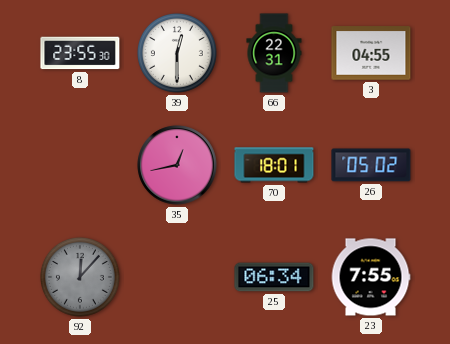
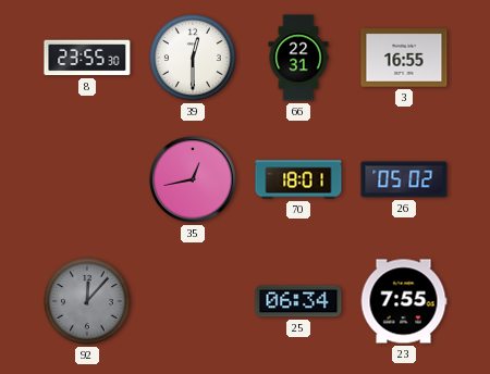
3: 04:55 -> 16:55
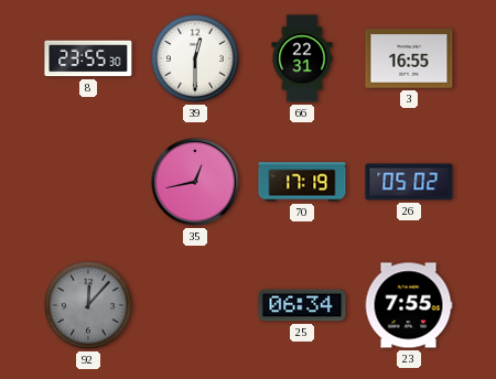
70: 18:01 -> 17:19
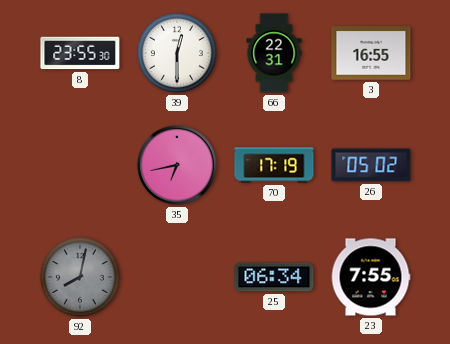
35: 12:43 -> 6:43
92: 12:07 -> 8:02
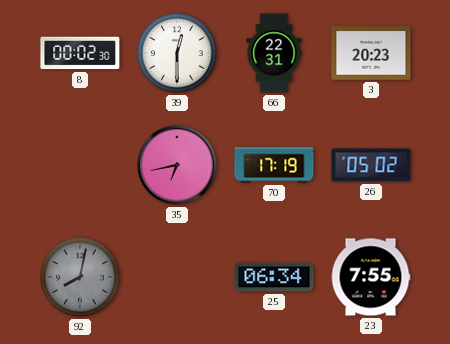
8: 23:55 -> 00:02
3: 16:55 -> 20:23
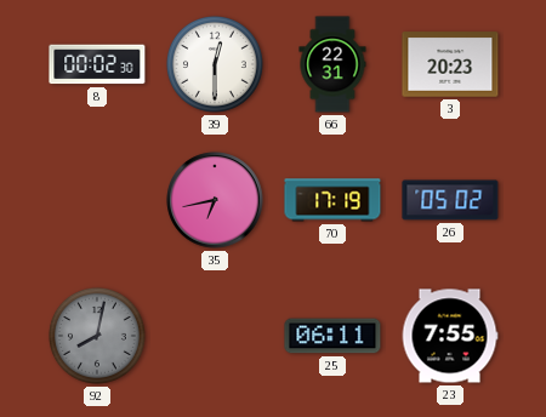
25: 06:34 -> 06:11
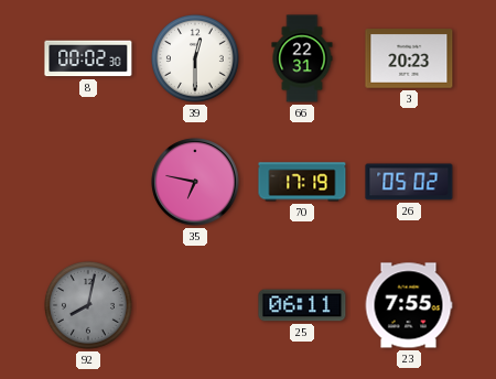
35: 6:43 -> 6:47
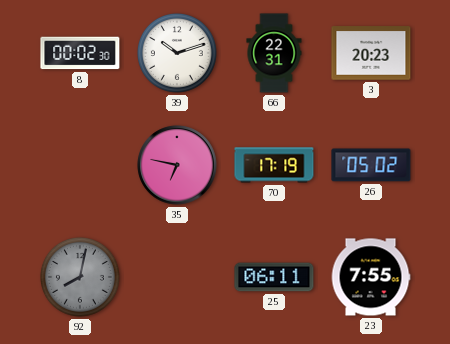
39: 12:30 -> 10:12
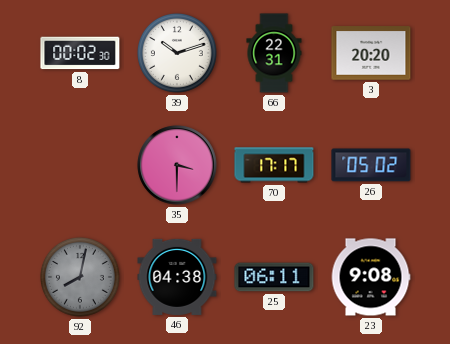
3: 20:23 -> 20:20
35: 6:47 -> 3:30
70: 17:19 -> 17:17
46: none -> 04:38
23: 7:55 -> 9:08
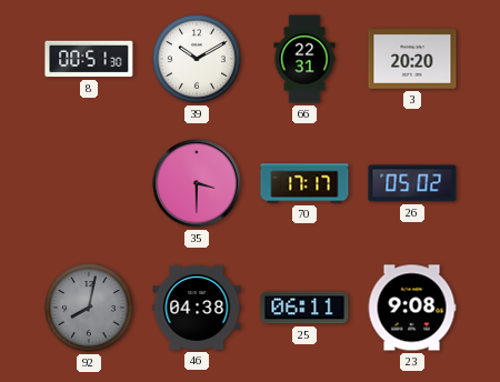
8: 00:02 -> 00:51
39: 10:12 -> 10:10
